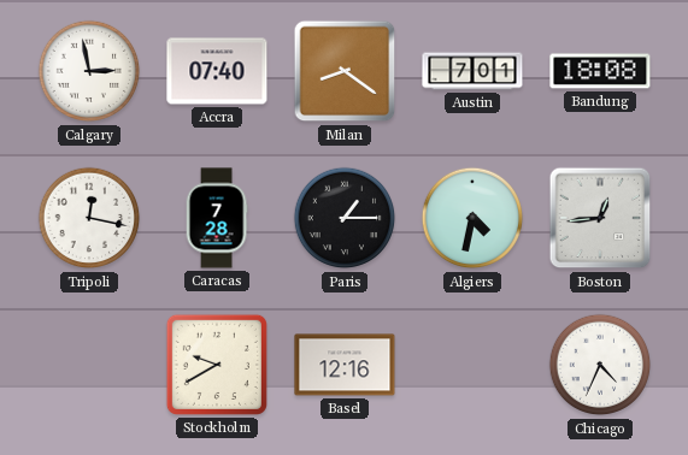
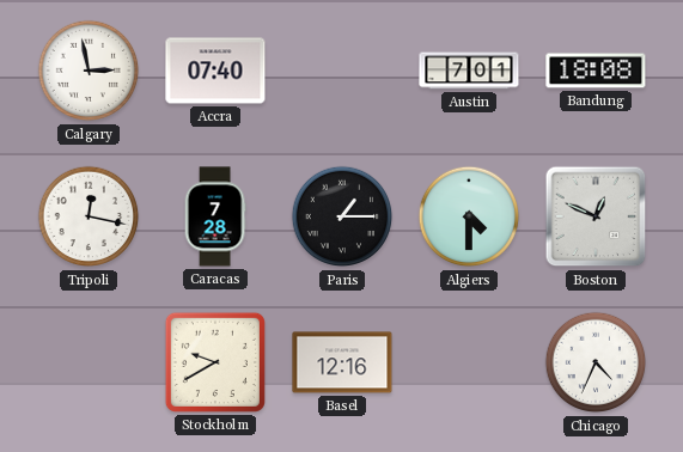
Milan: 8:21 -> none
Algiers: 4:32 -> 4:30
Boston: 12:44 -> 12:49
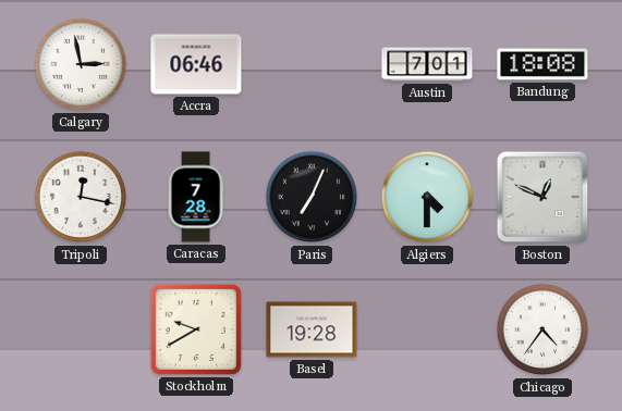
Accra: 07:40 -> 06:46
Paris: 1:15 -> 7:04
Basel: 12:16 -> 19:28
Chicago: 4:34 -> 4:36
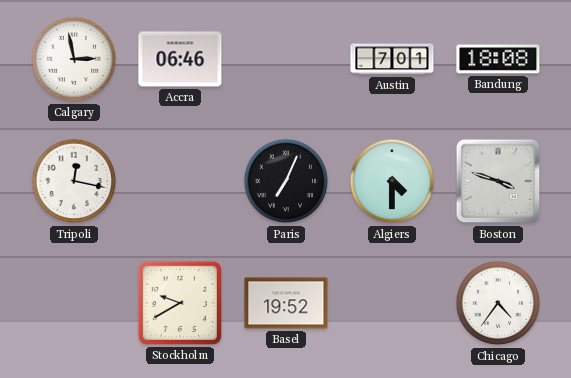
Caracas: 7:28 -> none
Boston: 12:49 -> 3:48
Basel: 19:28 -> 19:52
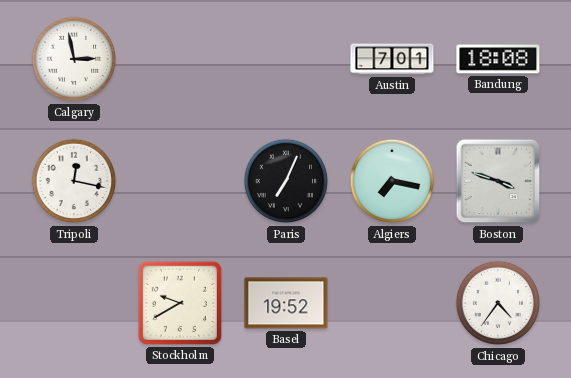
Accra: 06:46 -> none
Algiers: 4:30 -> 7:17
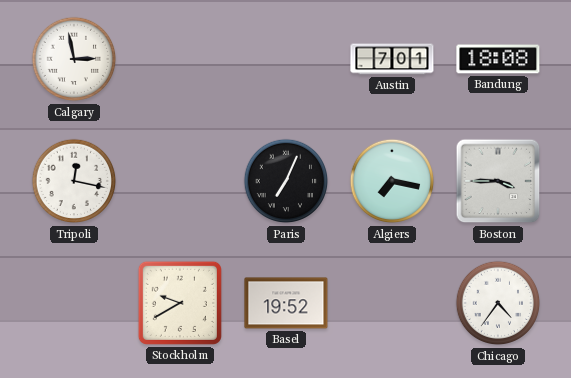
Boston: 3:48 -> 3:45
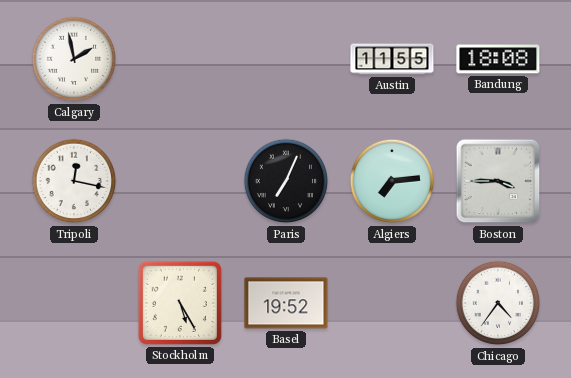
Calgary: 2:58 -> 1:58
Austin: 7:01 -> 11:55
Algiers: 7:17 -> 7:14
Stockholm: 9:40 -> 5:25
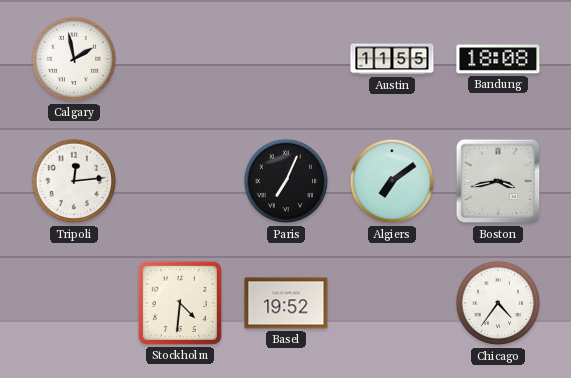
Tripoli: 12:17 -> 12:14
Algiers: 7:14 -> 7:09
Boston: 3:45 -> 3:43
Stockholm: 5:25 -> 4:31
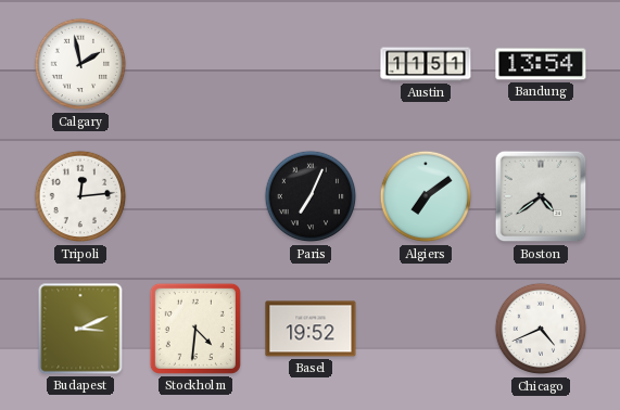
Austin: 11:55 -> 11:51
Bandung: 18:08 -> 13:54
Boston: 3:43 -> 4:39
Budapest: none -> 3:11
Chicago: 4:36 -> 4:41
